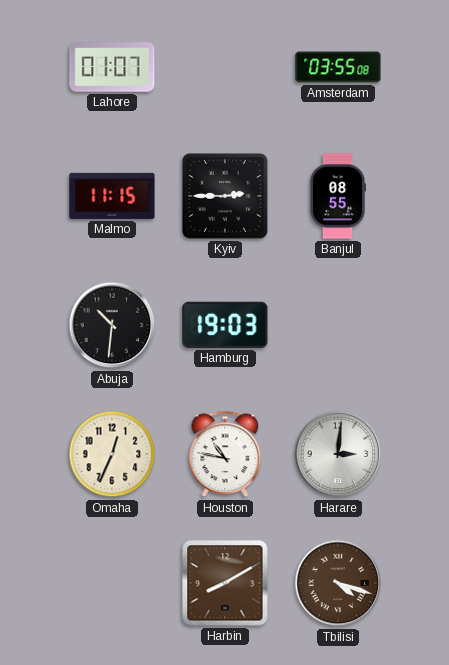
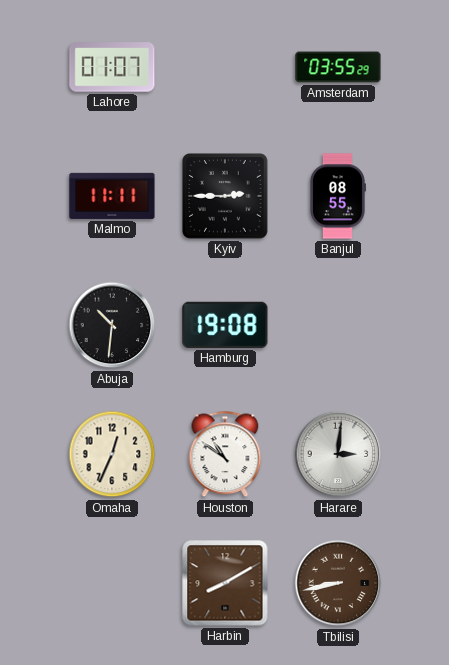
Amsterdam: 03:55:08 -> 03:55:29
Malmo: 11:15 -> 11:11
Hamburg: 19:03 -> 19:08
Houston: 10:47 -> 10:51
Tbilisi: 4:18 -> 8:43
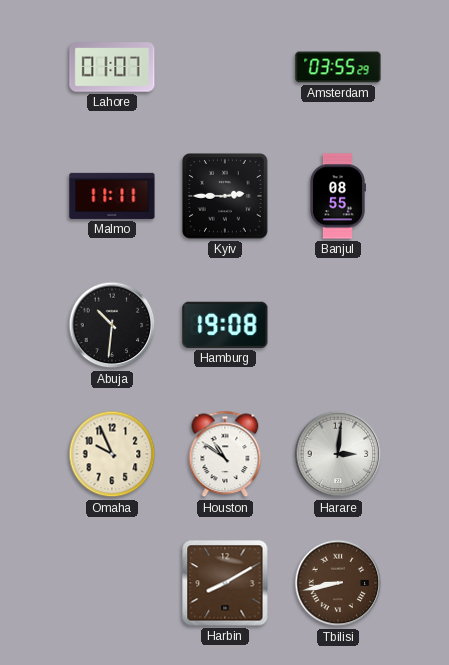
Omaha: 12:34 -> 9:56
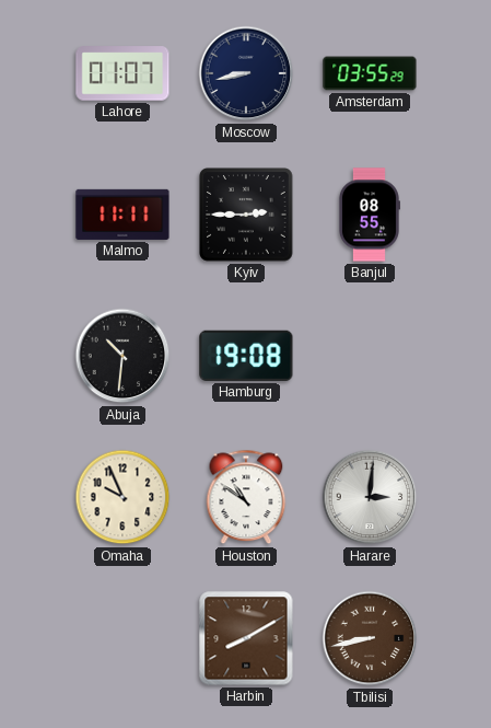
Moscow: none -> 8:43
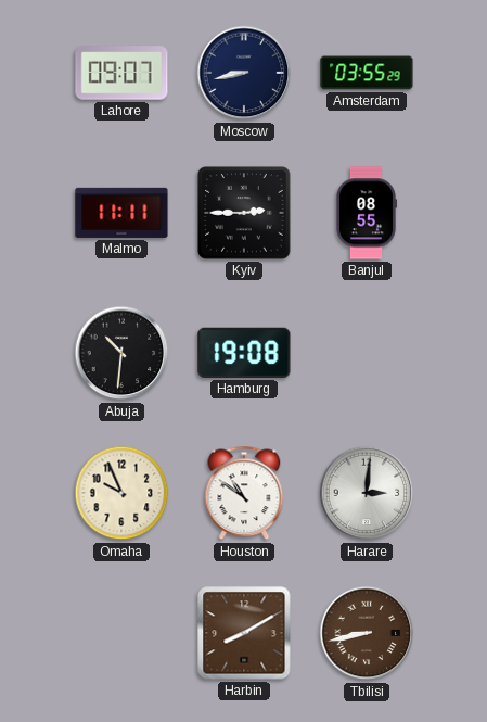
Lahore: 01:07 -> 09:07
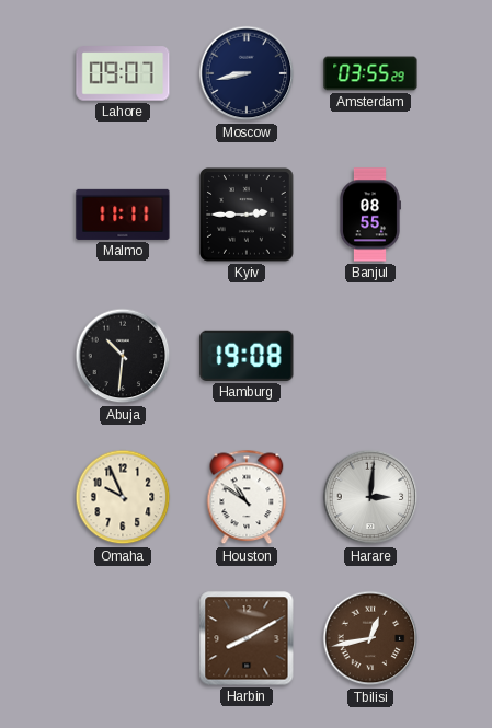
Tbilisi: 8:43 -> 12:43
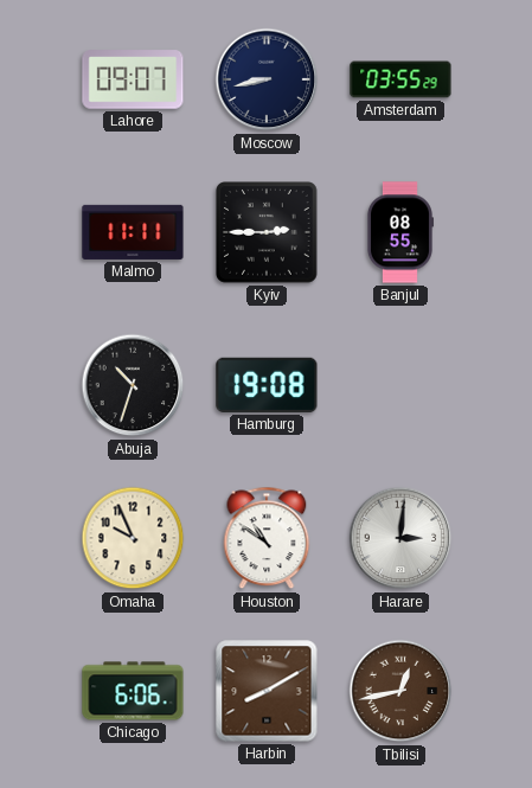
Abuja: 10:31 -> 10:33
Chicago: none -> 6:06
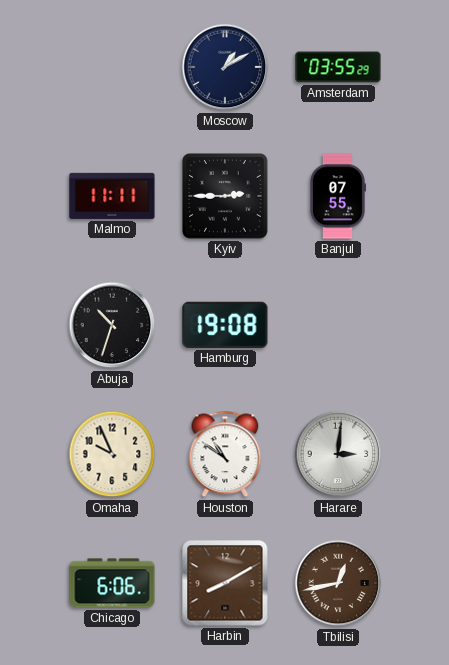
Lahore: 09:07 -> none
Moscow: 8:43 -> 1:10
Banjul: 08:55 -> 07:55
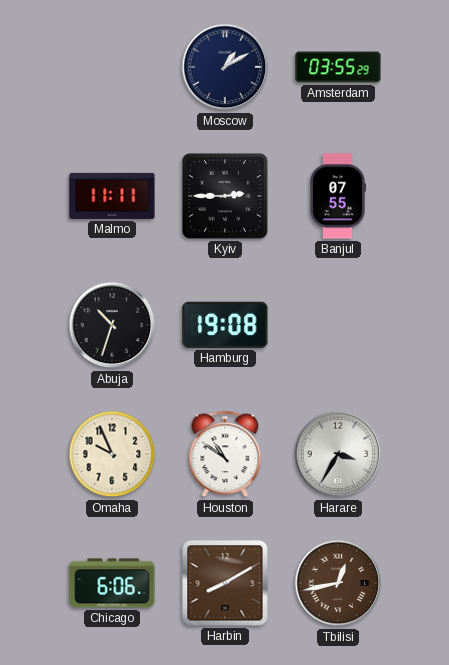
Harare: 3:01 -> 3:35
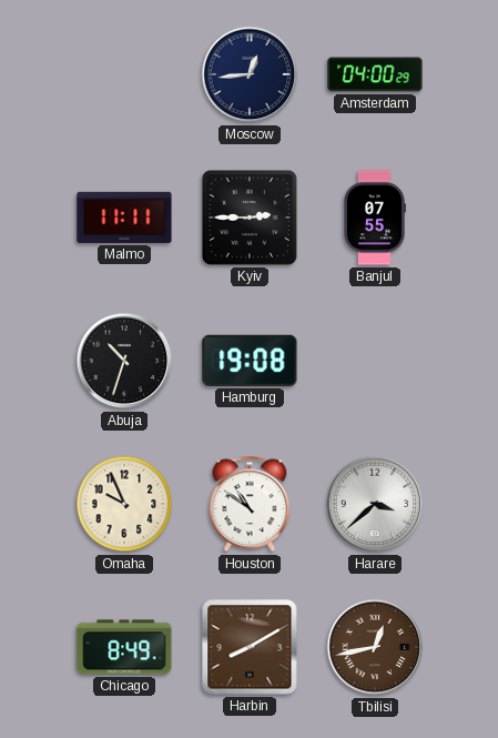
Moscow: 1:10 -> 12:44
Amsterdam: 03:55 -> 04:00
Harare: 3:35 -> 3:38
Chicago: 6:06 -> 8:49
